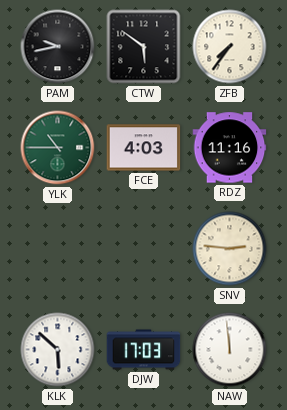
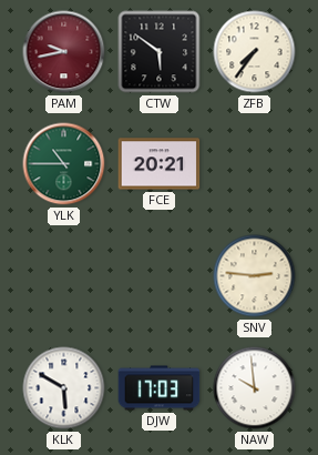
PAM dial: black -> burgundy
FCE: 4:03 -> 20:21
RDZ: 11:16 -> none
KLK: 5:52 -> 5:50
NAW: 11:59 -> 9:59
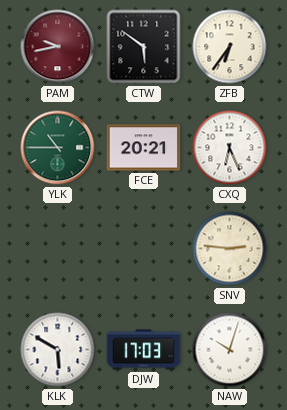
ZFB: 7:36 -> 6:36
CXQ: none -> 6:26
NAW: 9:59 -> 10:03
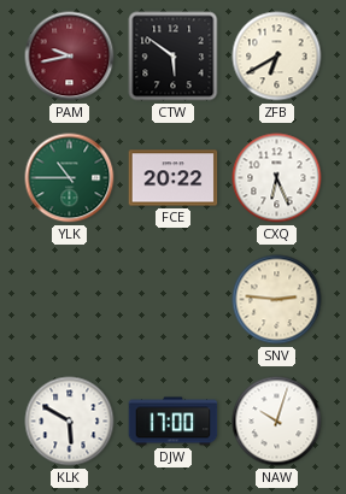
ZFB: 6:36 -> 6:40
FCE: 20:21 -> 20:22
DJW: 17:03 -> 17:00
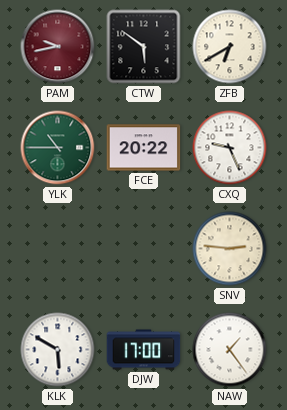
CXQ: 6:26 -> 9:26
NAW: 10:03 -> 1:24
